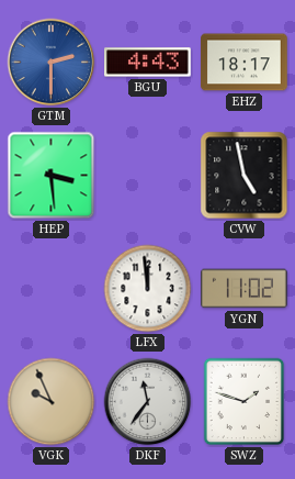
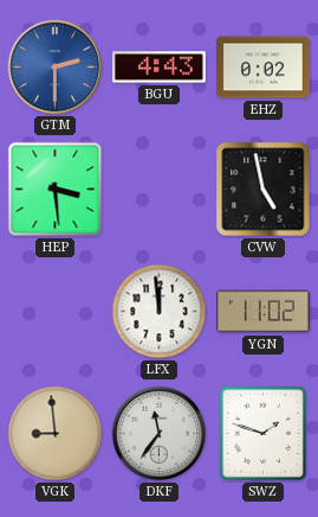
EHZ: 18:17 -> 0:02
VGK: 9:56 -> 8:59
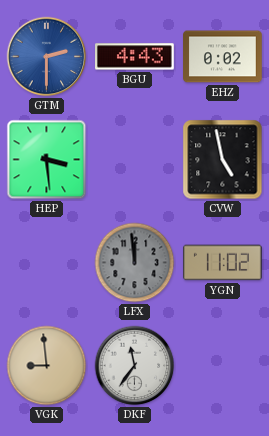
LFX dial: white -> grey
SWZ: 1:48 -> none
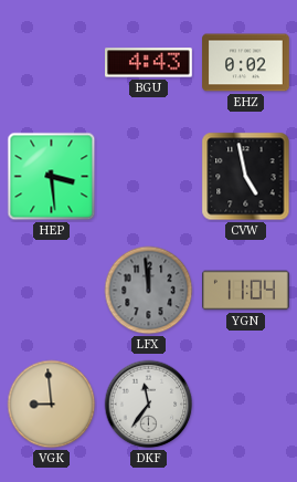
GTM: 2:30 -> none
YGN: 11:02 -> 11:04
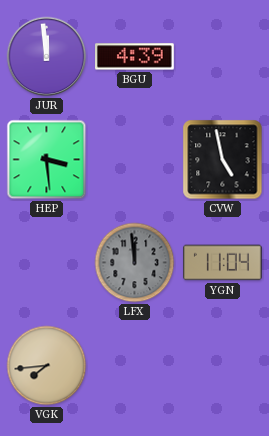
JUR: none -> 11:59
BGU: 4:43 -> 4:39
EHZ: 0:02 -> none
VGK: 8:59 -> 7:44
DKF: 11:36 -> none
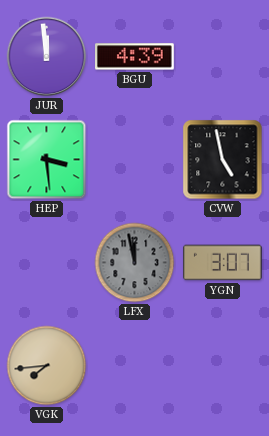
LFX: 11:59 -> 11:58
YGN: 11:04 -> 3:07
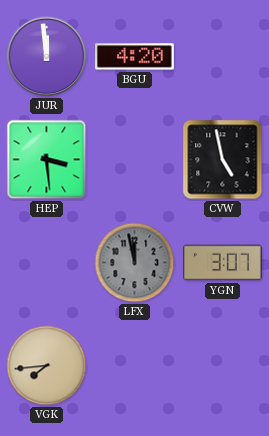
BGU: 4:39 -> 4:20
